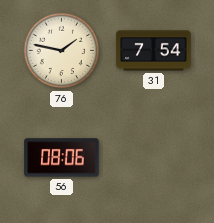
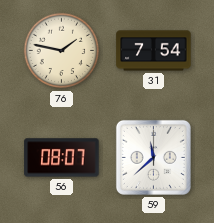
56: 08:06 -> 08:07
59: none -> 11:38
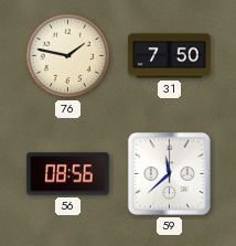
31: 7:54 -> 7:50
56: 08:07 -> 08:56
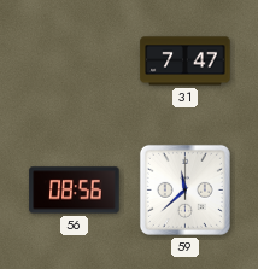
76: 1:47 -> none
31: 7:50 -> 7:47
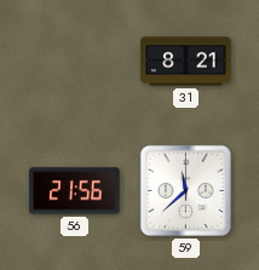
31: 7:47 -> 8:21
56: 08:56 -> 21:56
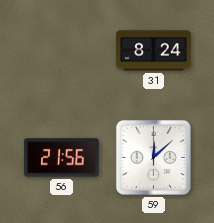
31: 8:21 -> 8:24
59: 11:38 -> 12:08
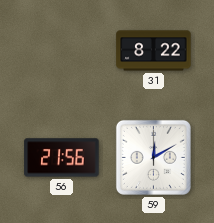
31: 8:24 -> 8:22
59: 12:08 -> 12:10
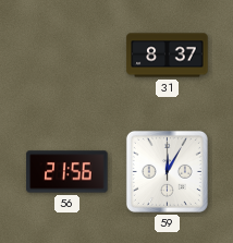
31: 8:22 -> 8:37
59: 12:10 -> 12:05
